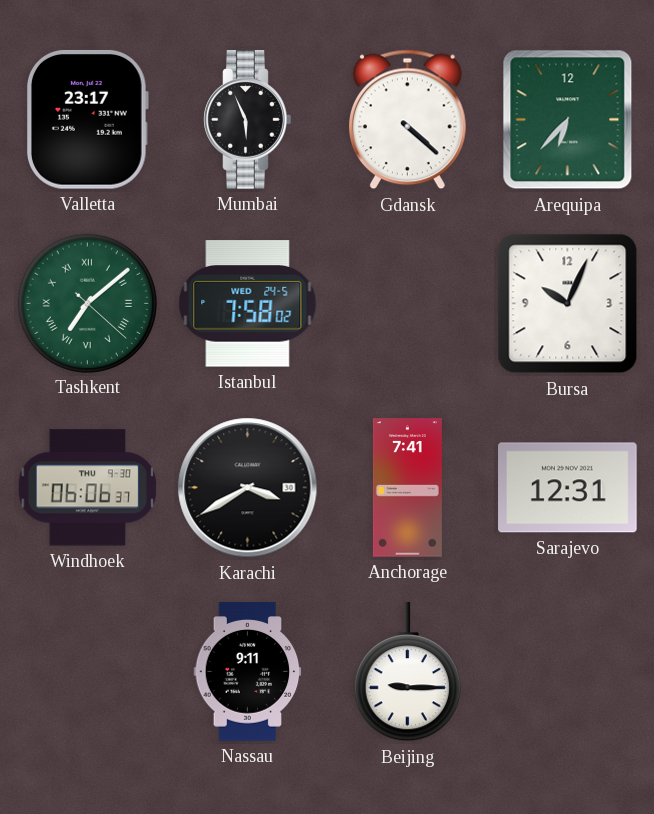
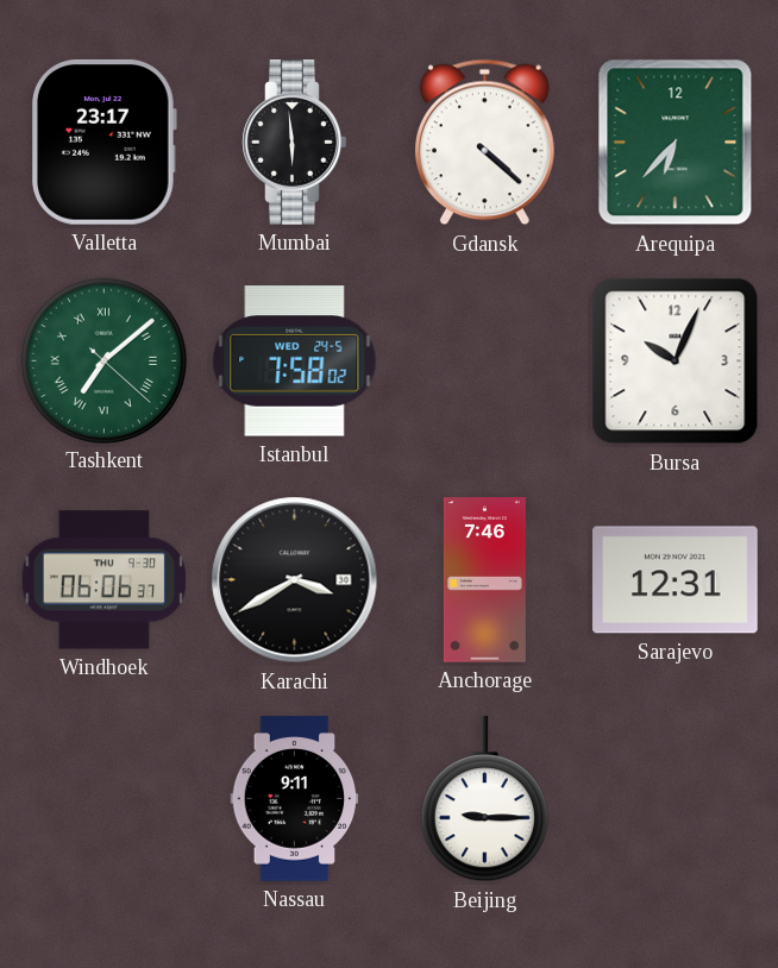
Mumbai: 5:56 -> 5:59
Anchorage: 7:41 -> 7:46
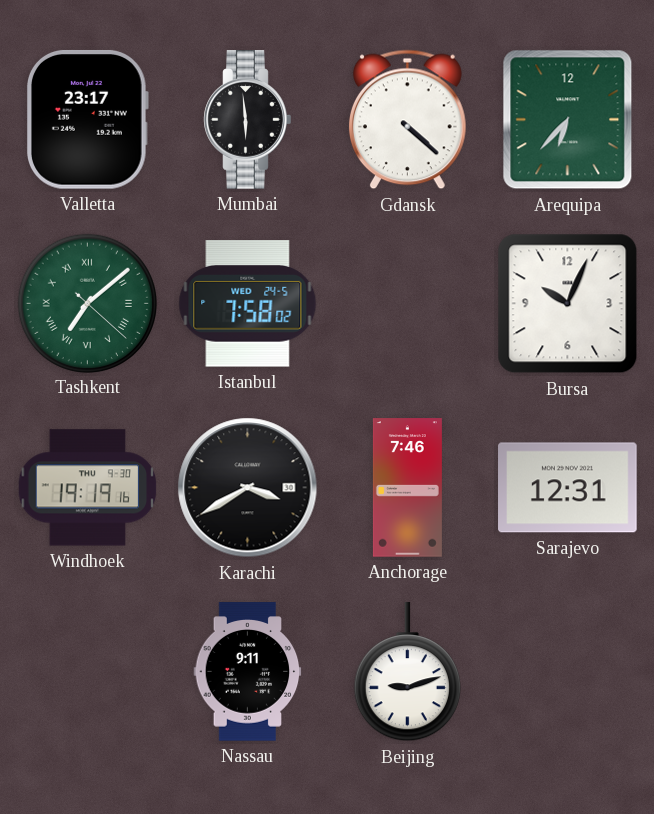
Windhoek: 06:06 -> 19:19
Beijing: 9:15 -> 9:12
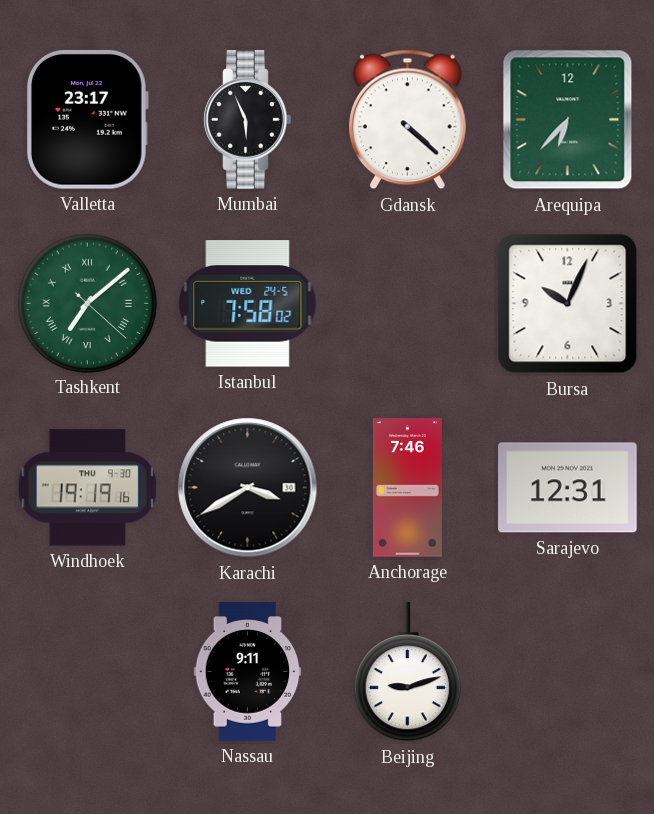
Mumbai: 5:59 -> 5:56
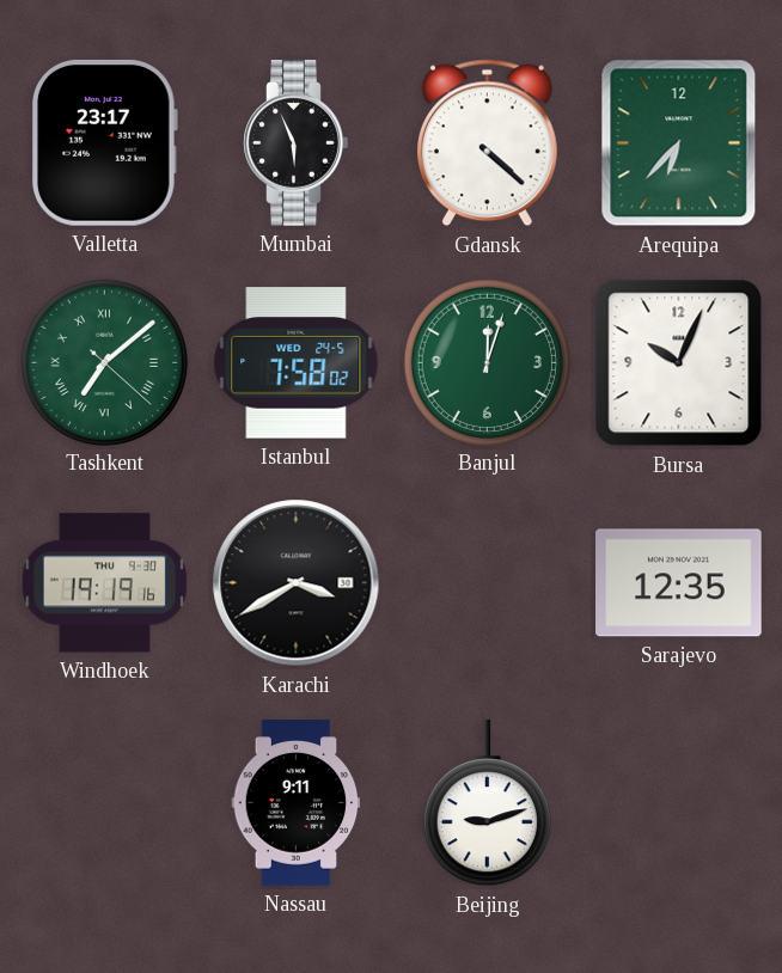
Banjul: none -> 12:03
Anchorage: 7:46 -> none
Sarajevo: 12:31 -> 12:35
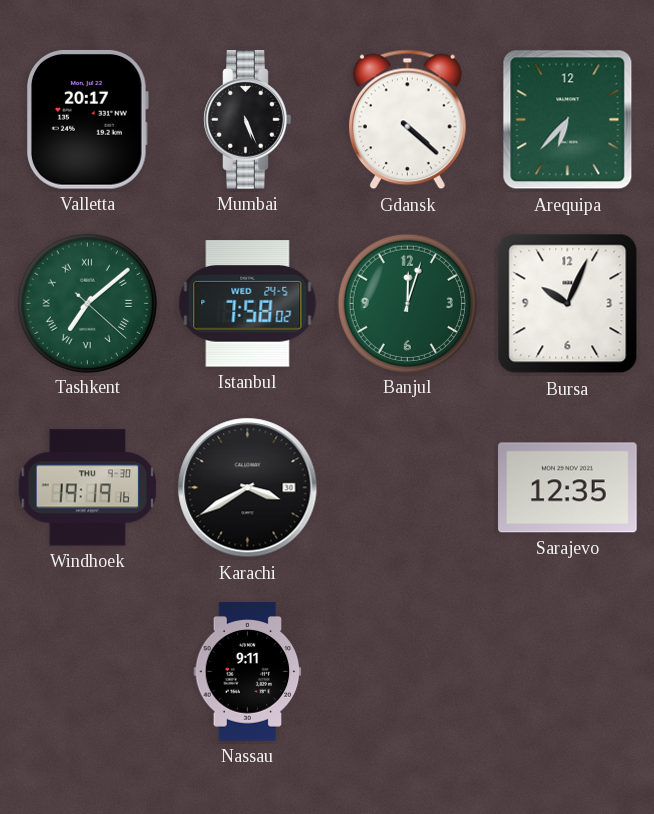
Valletta: 23:17 -> 20:17
Mumbai: 5:56 -> 5:26
Beijing: 9:12 -> none
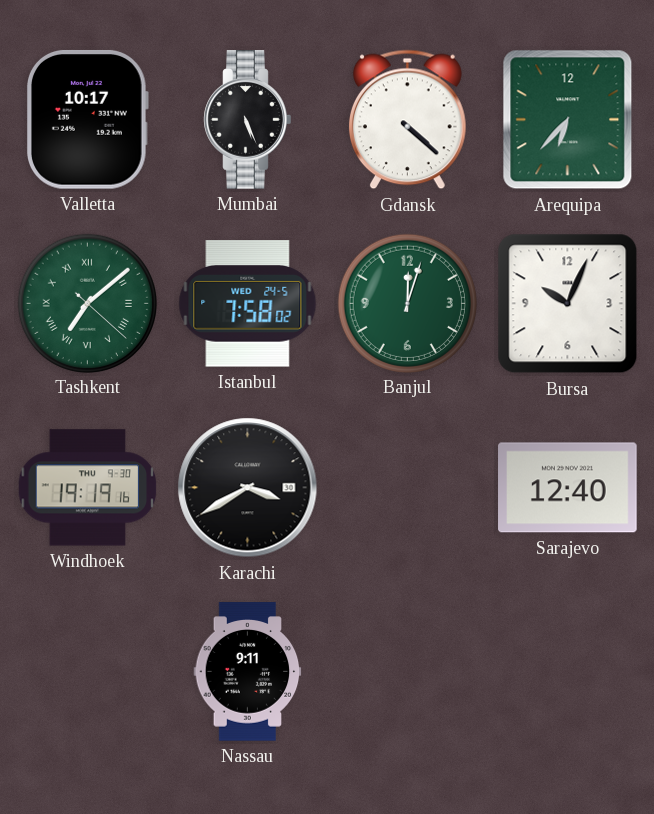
Valletta: 20:17 -> 10:17
Sarajevo: 12:35 -> 12:40
